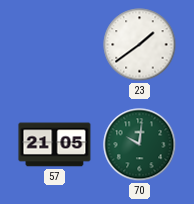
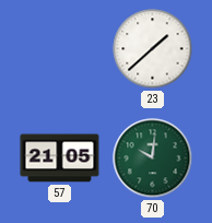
23: 1:39 -> 1:38
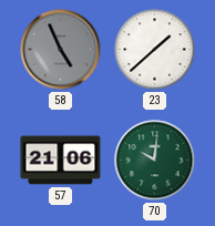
58: none -> 4:56
57: 21:05 -> 21:06
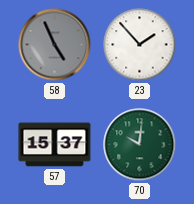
23: 1:38 -> 1:53
57: 21:06 -> 15:37
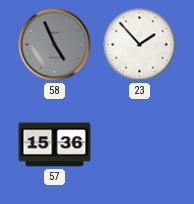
57: 15:37 -> 15:36
70: 10:01 -> none
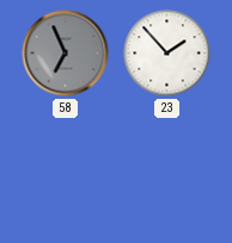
58: 4:56 -> 6:56
57: 15:36 -> none
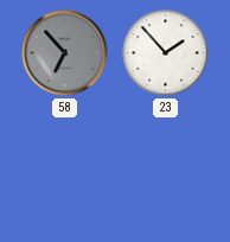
58: 6:56 -> 6:53
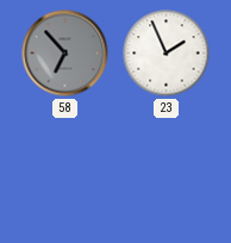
23: 1:53 -> 1:56
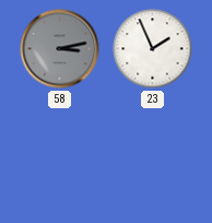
58: 6:53 -> 3:13
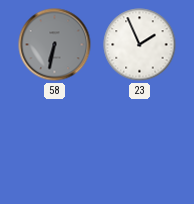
58: 3:13 -> 6:32
